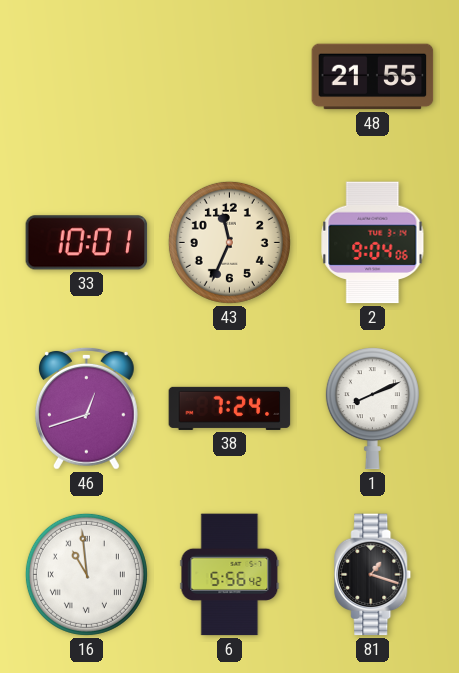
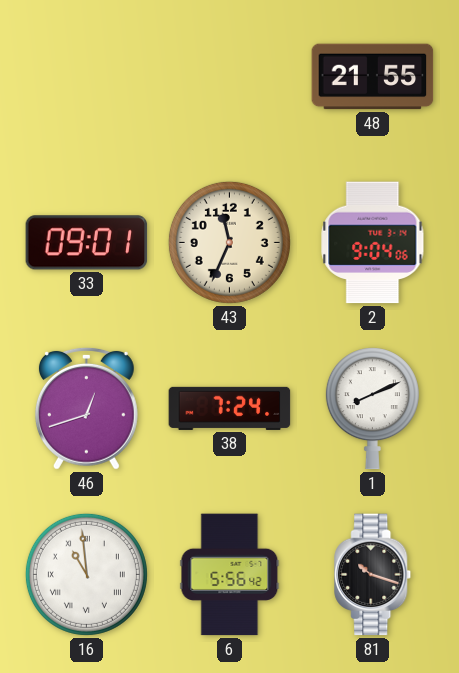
33: 10:01 -> 09:01
81: 1:18 -> 10:18
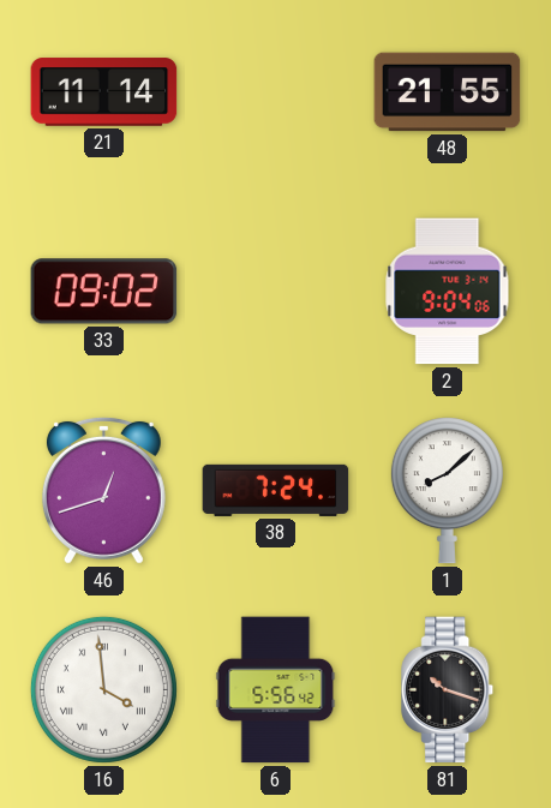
21: none -> 11:14
33: 09:01 -> 09:02
43: 11:34 -> none
1: 8:11 -> 8:08
16: 10:59 -> 3:59
